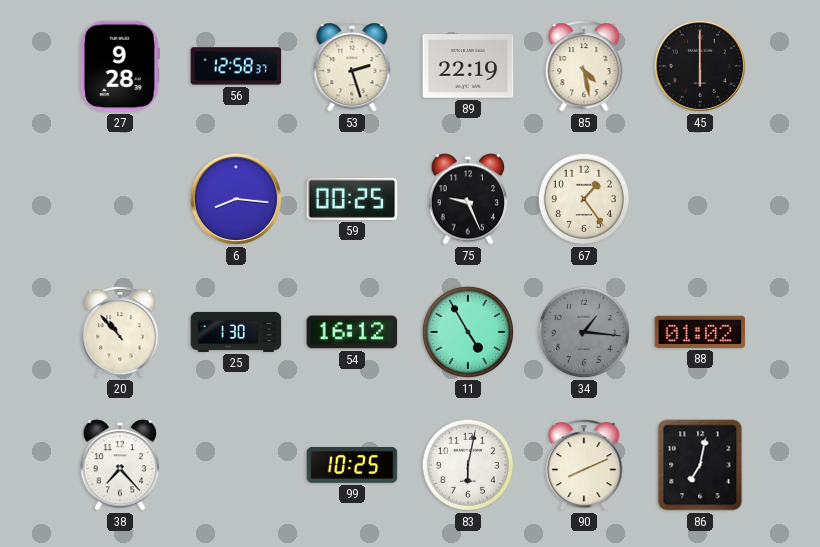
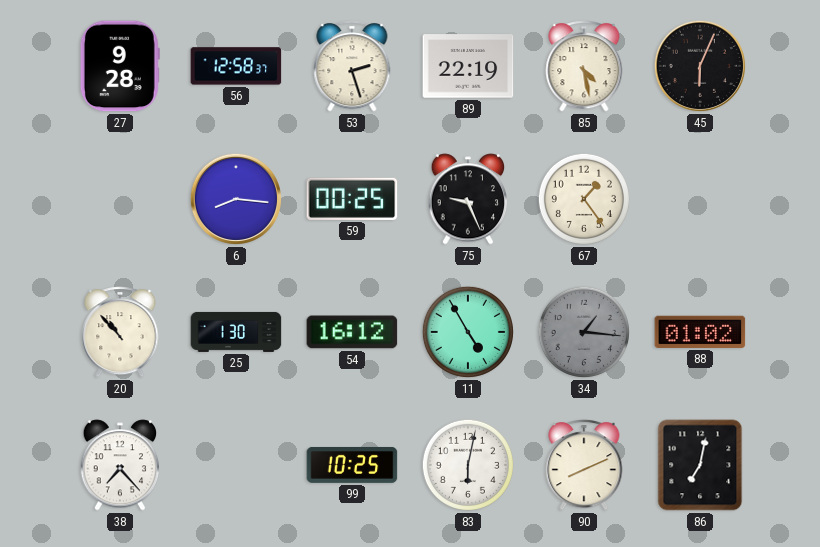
45: 6:00 -> 6:04
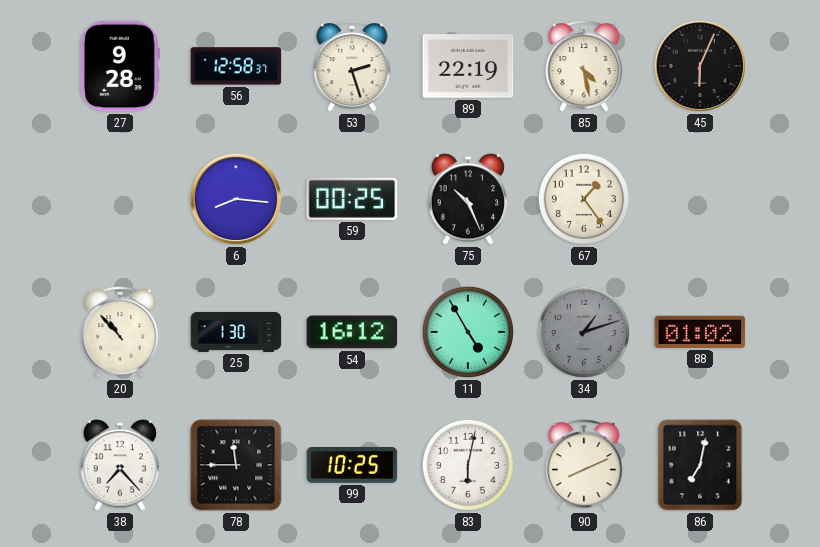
75: 9:26 -> 10:26
34: 1:16 -> 1:12
78: none -> 11:45
